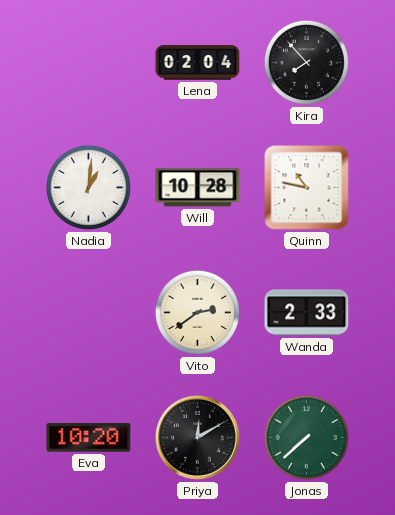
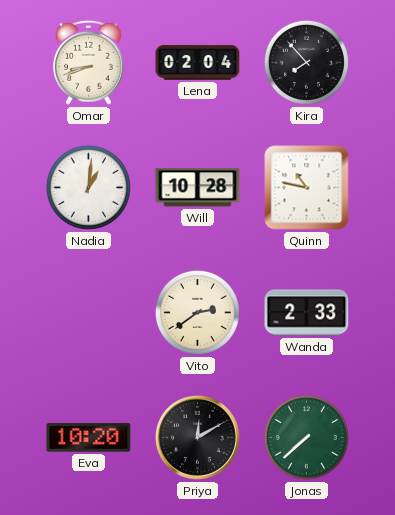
Omar: none -> 8:42
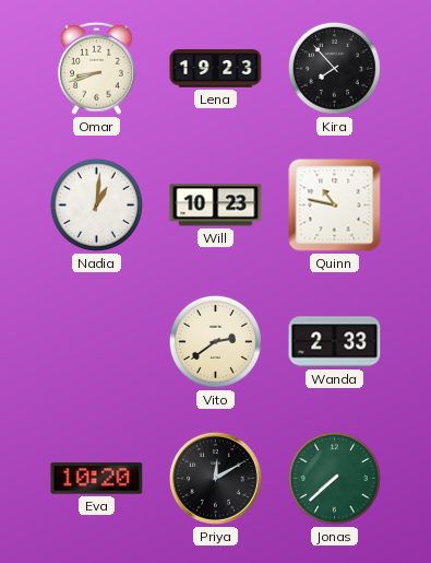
Lena: 02:04 -> 19:23
Will: 10:28 -> 10:23
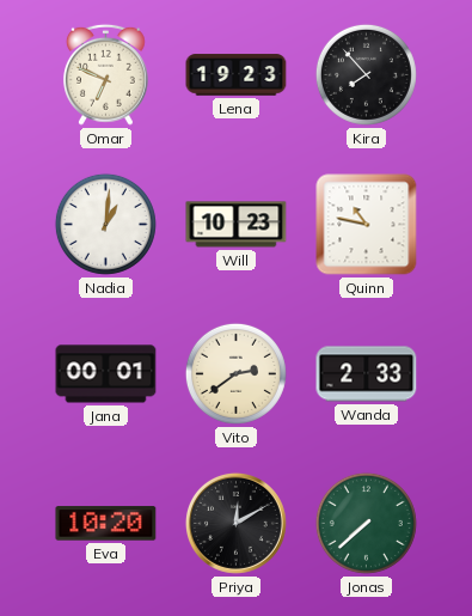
Omar: 8:42 -> 6:49
Jana: none -> 00:01
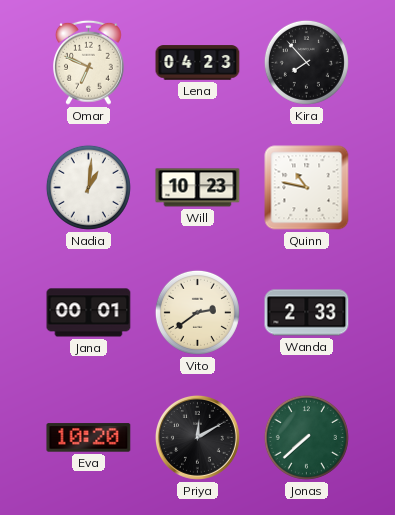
Lena: 19:23 -> 04:23
